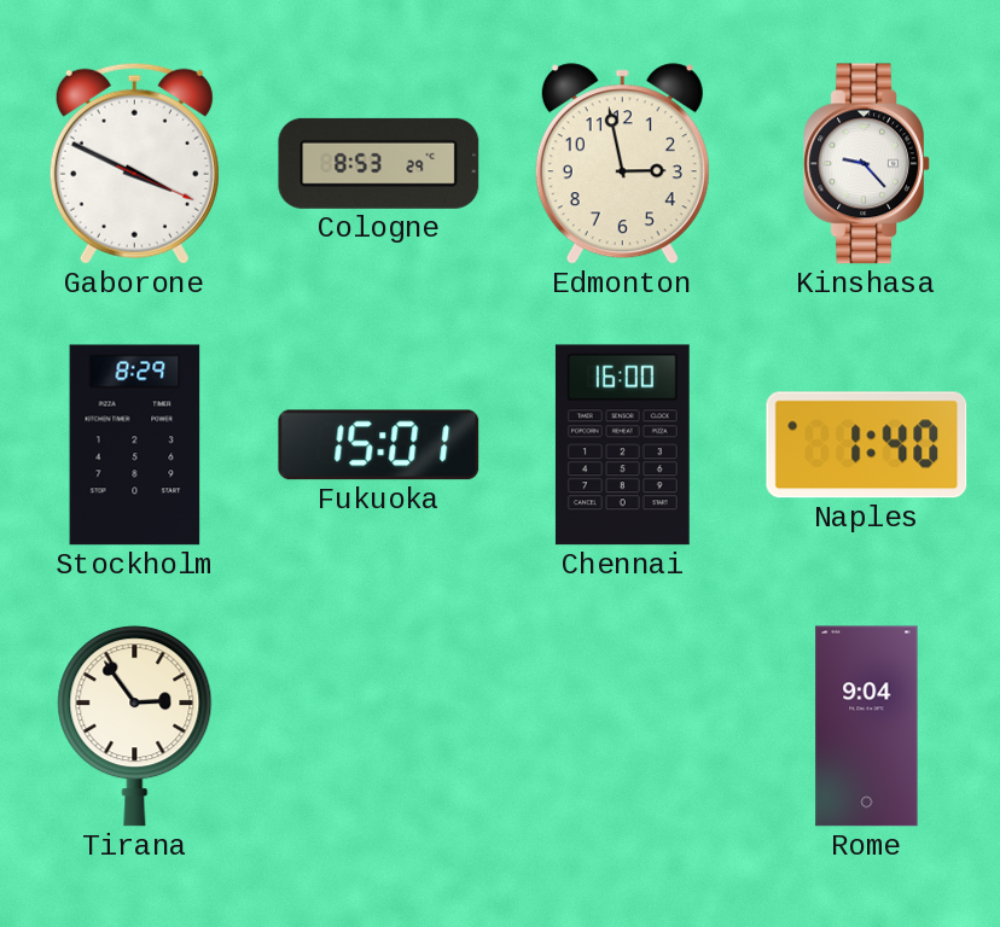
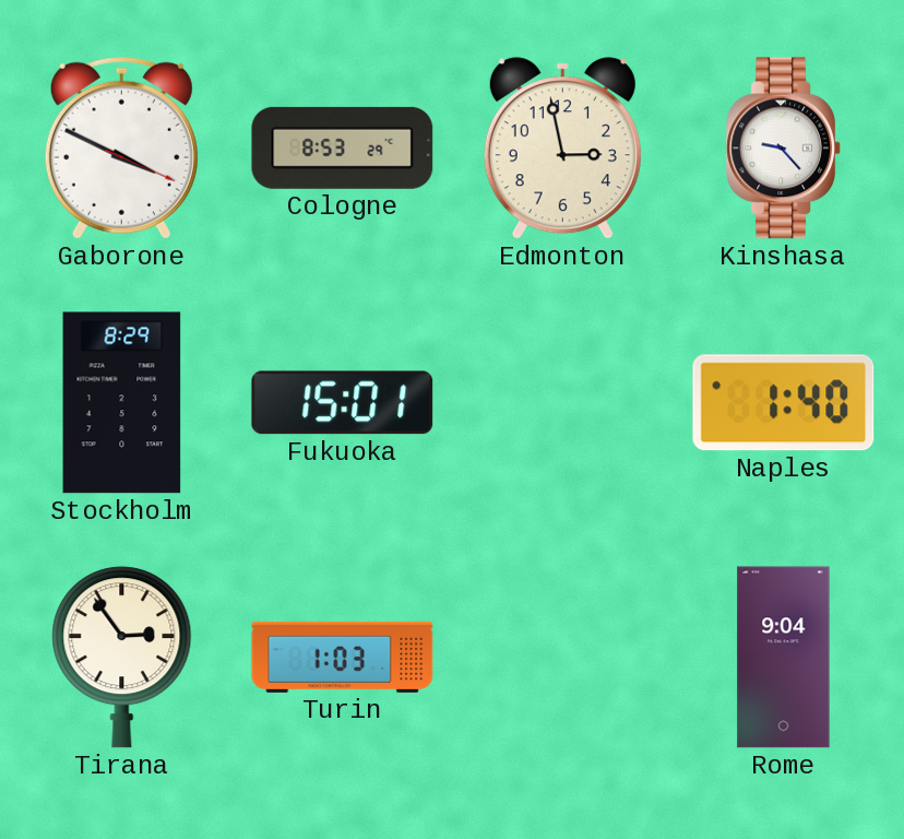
Chennai: 16:00 -> none
Turin: none -> 1:03
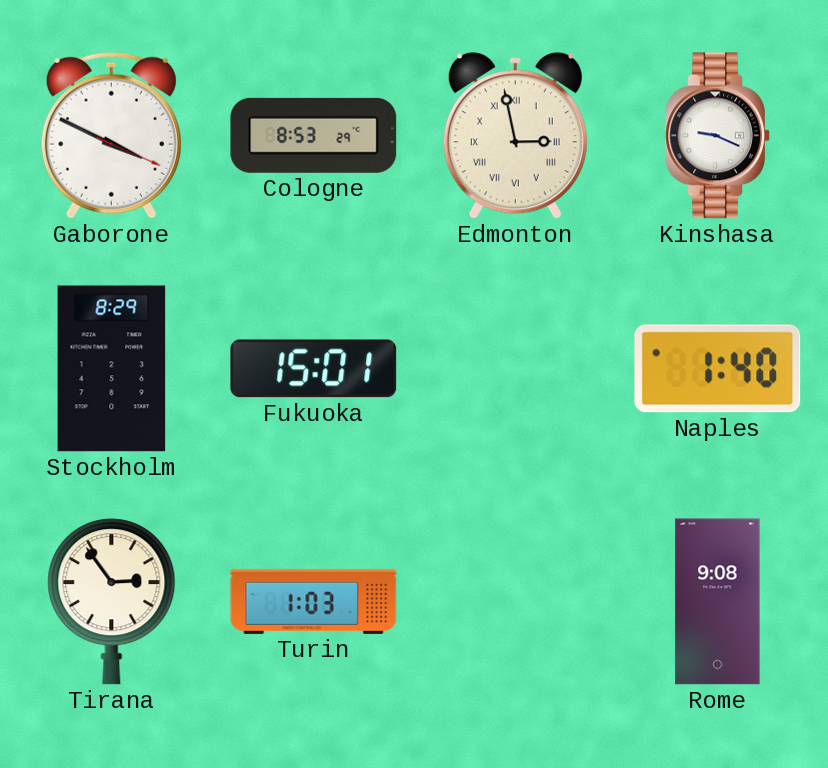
Edmonton numerals: Arabic -> Roman
Kinshasa: 9:23 -> 9:19
Rome: 9:04 -> 9:08
